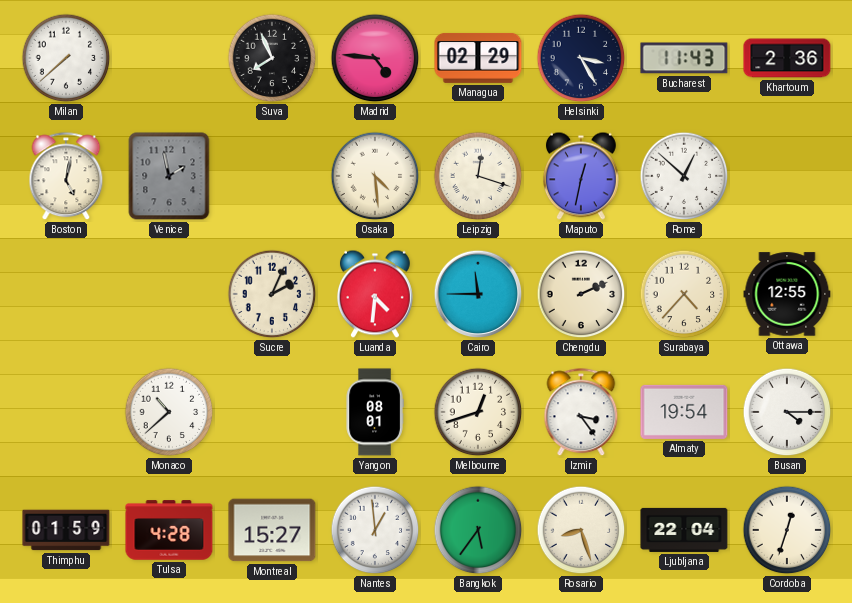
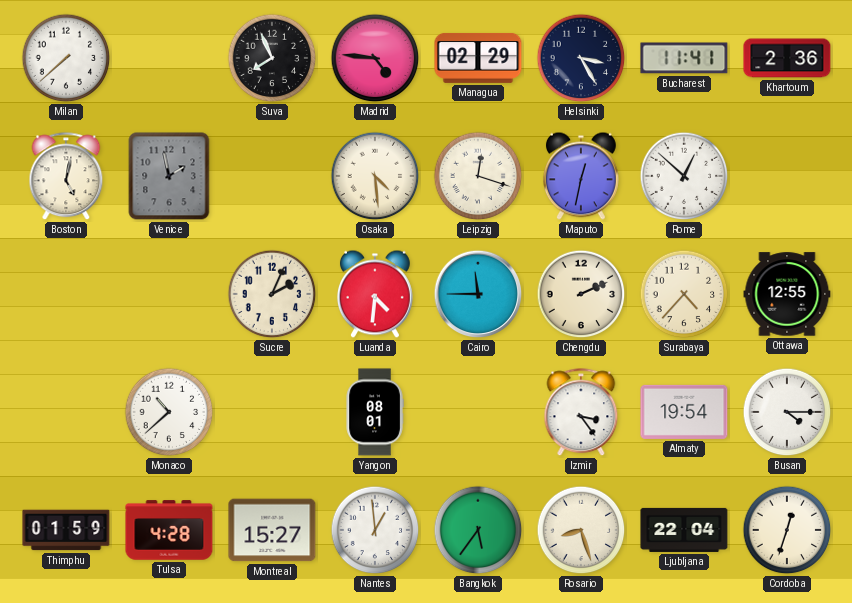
Bucharest: 11:43 -> 11:41
Melbourne: 12:42 -> none
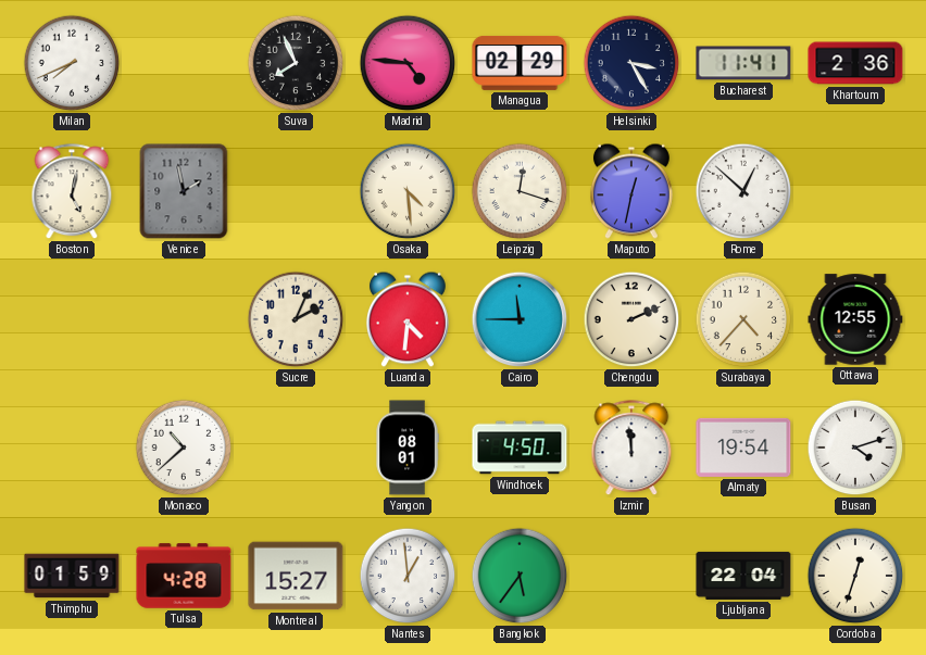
Milan: 7:38 -> 7:41
Windhoek: none -> 4:50
Izmir: 3:24 -> 11:59
Busan: 4:15 -> 4:12
Rosario: 8:27 -> none
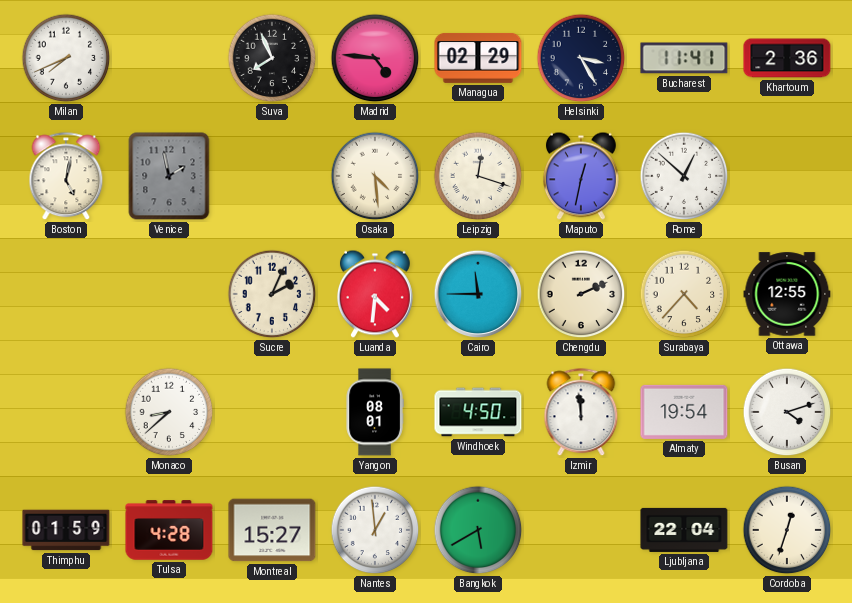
Monaco: 10:38 -> 8:38
Bangkok: 5:36 -> 5:40
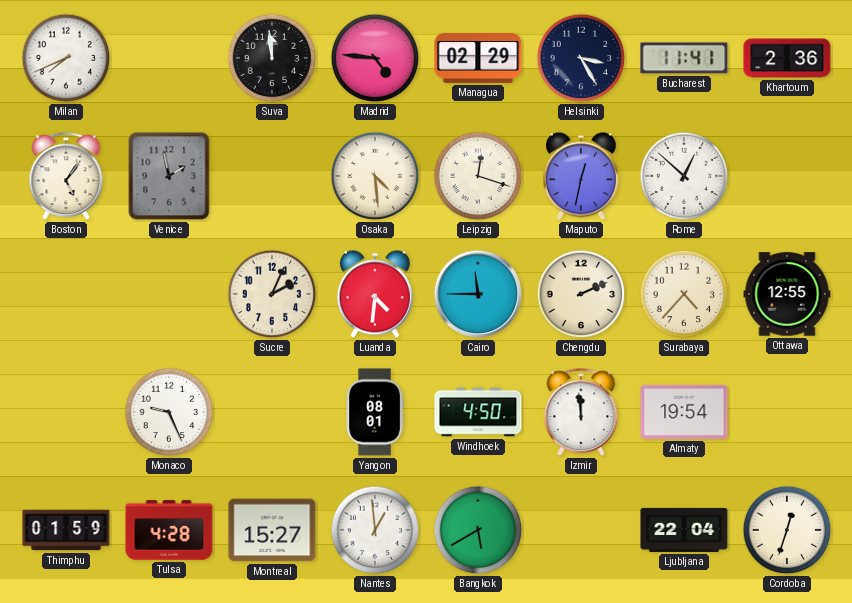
Suva: 7:56 -> 11:59
Boston: 5:02 -> 5:06
Monaco: 8:38 -> 9:26
Busan: 4:12 -> none
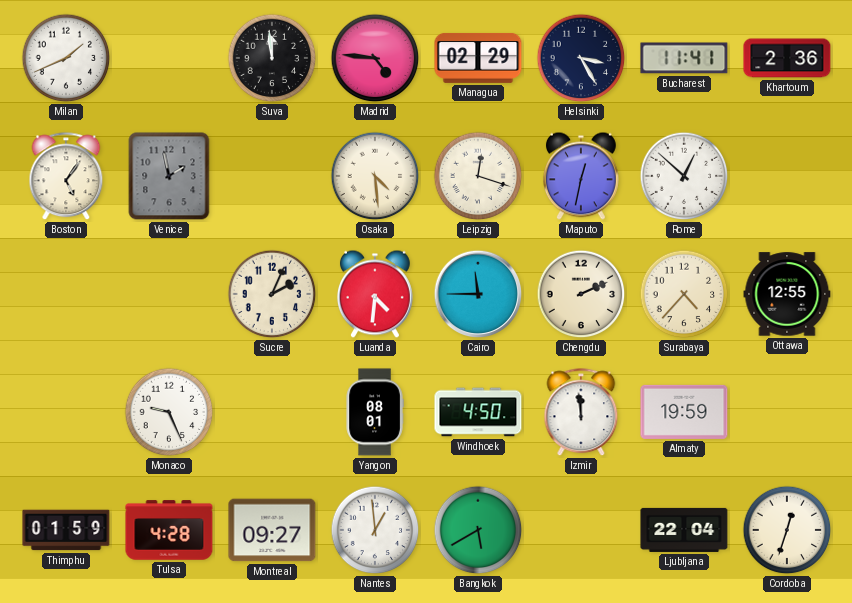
Milan: 7:41 -> 1:41
Almaty: 19:54 -> 19:59
Montreal: 15:27 -> 09:27
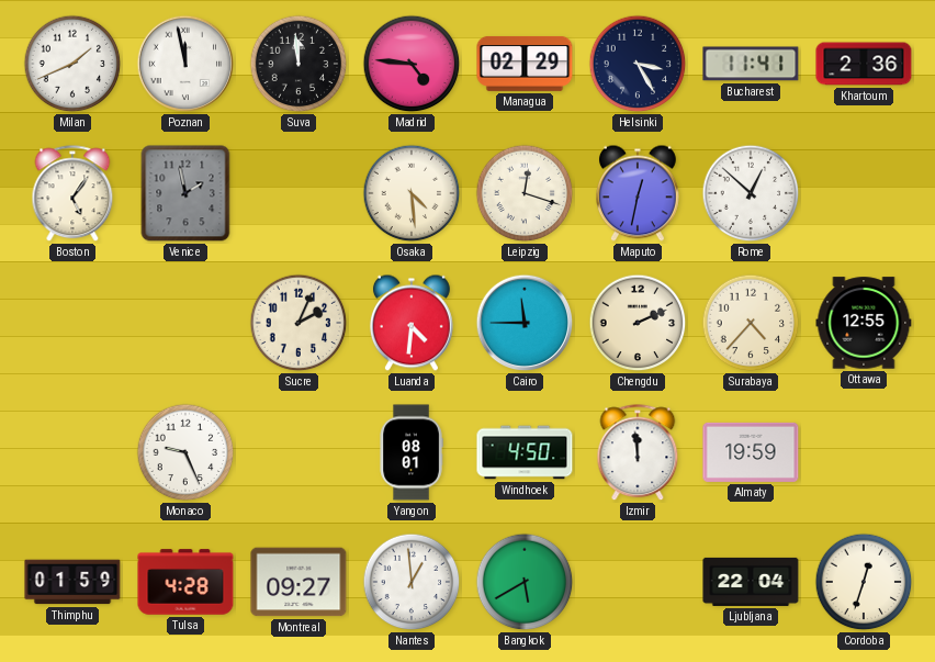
Poznan: none -> 11:58
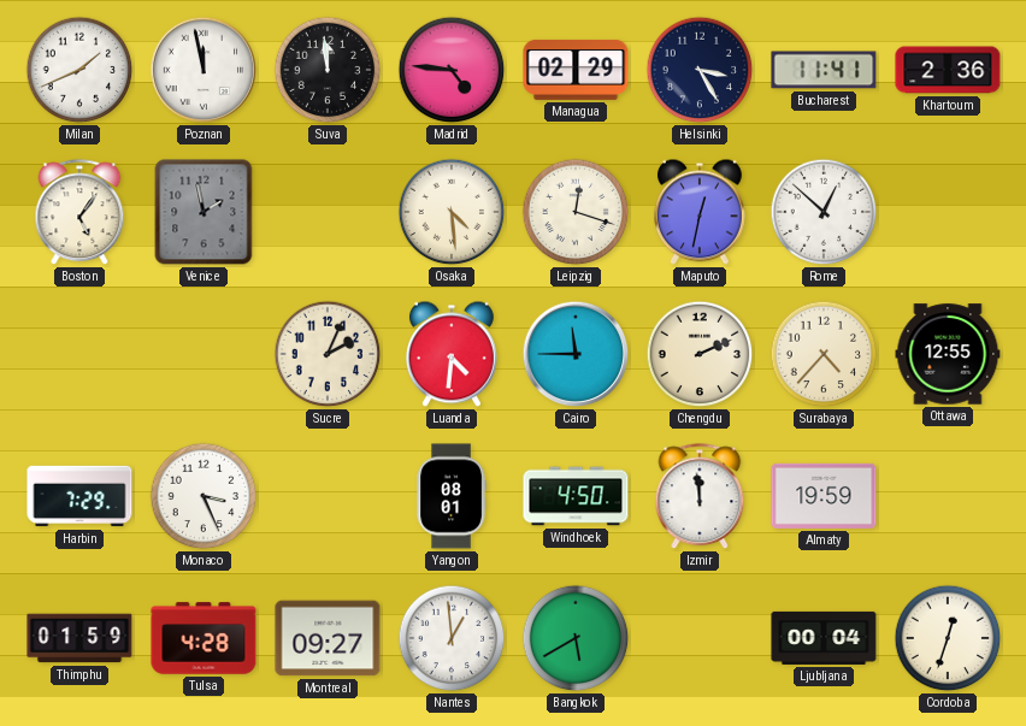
Harbin: none -> 7:29
Monaco: 9:26 -> 3:26
Ljubljana: 22:04 -> 00:04
